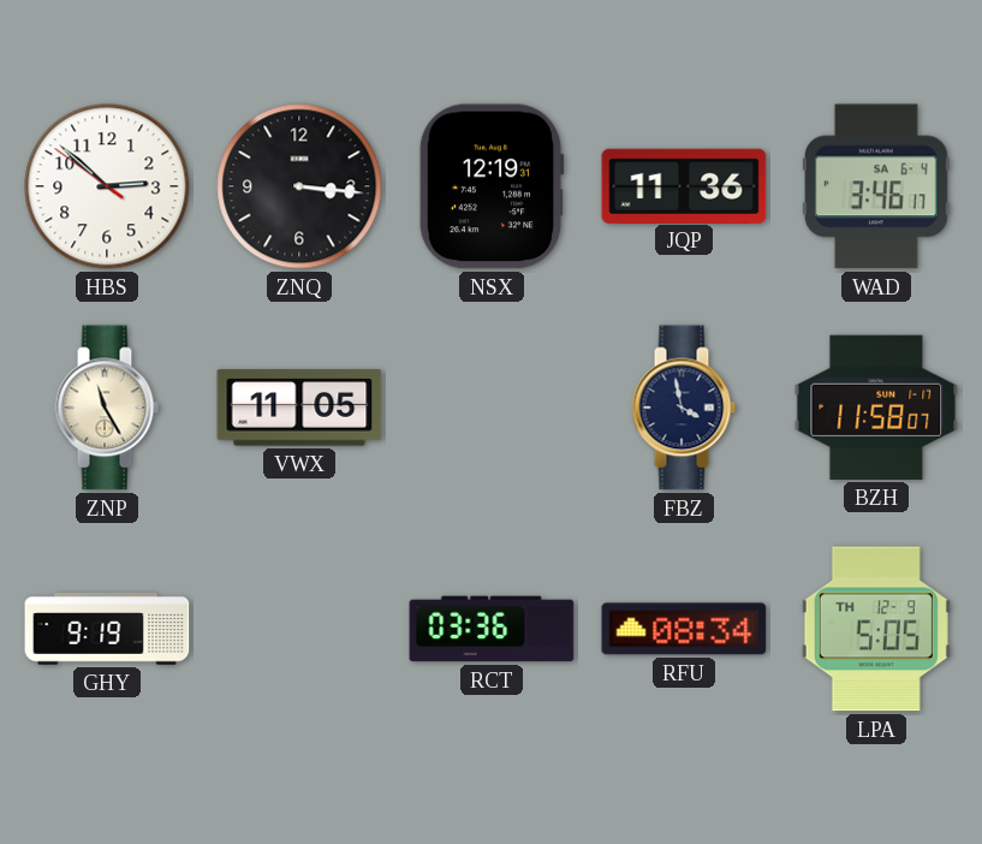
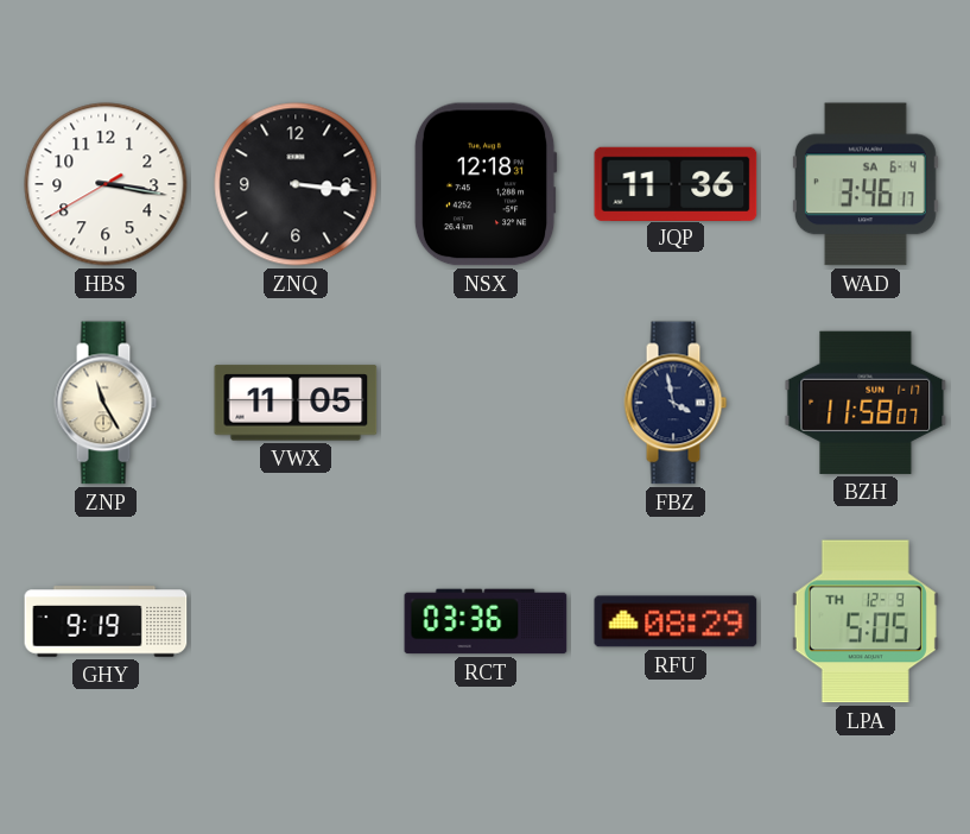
HBS: 2:51 -> 3:16
NSX: 12:19 -> 12:18
RFU: 08:34 -> 08:29
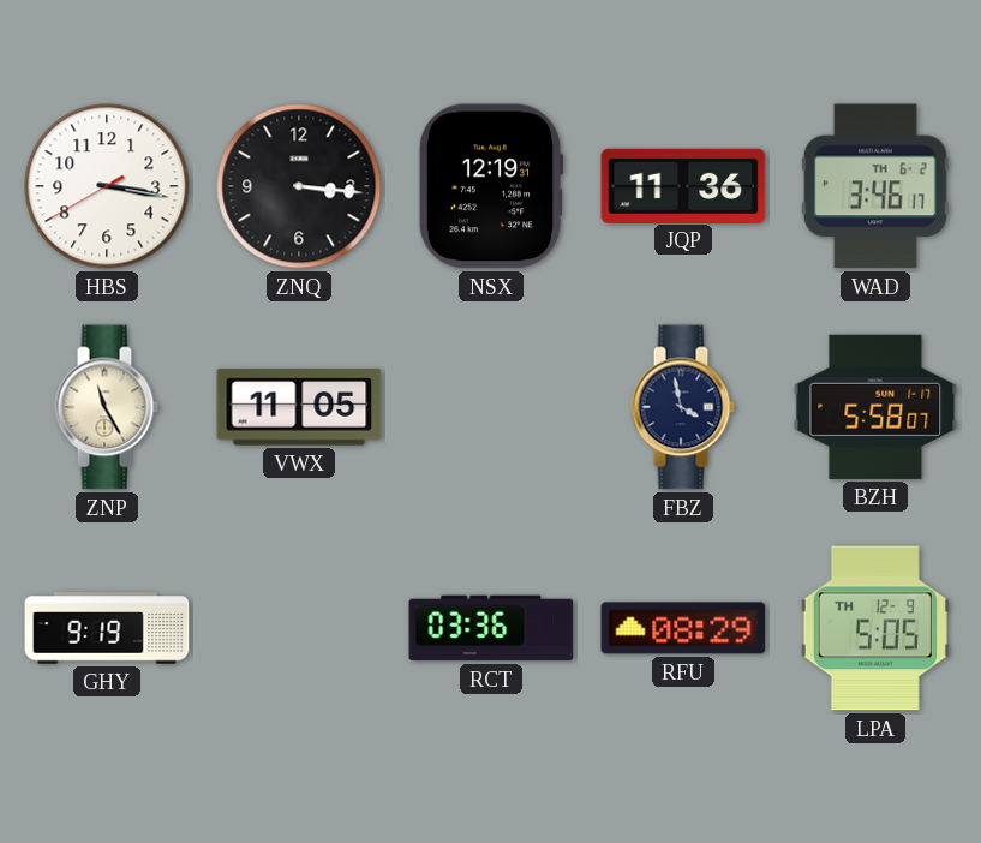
NSX: 12:18 -> 12:19
WAD date: SA 6-4 -> TH 6-2
BZH: 11:58 -> 5:58
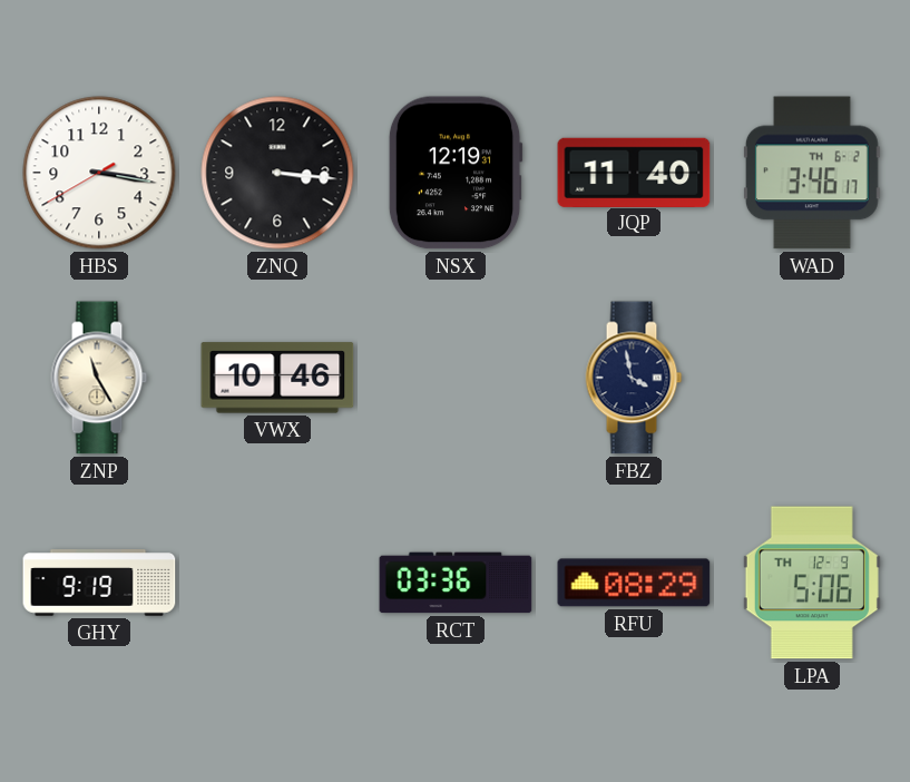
JQP: 11:36 -> 11:40
VWX: 11:05 -> 10:46
BZH: 5:58 -> none
LPA: 5:05 -> 5:06
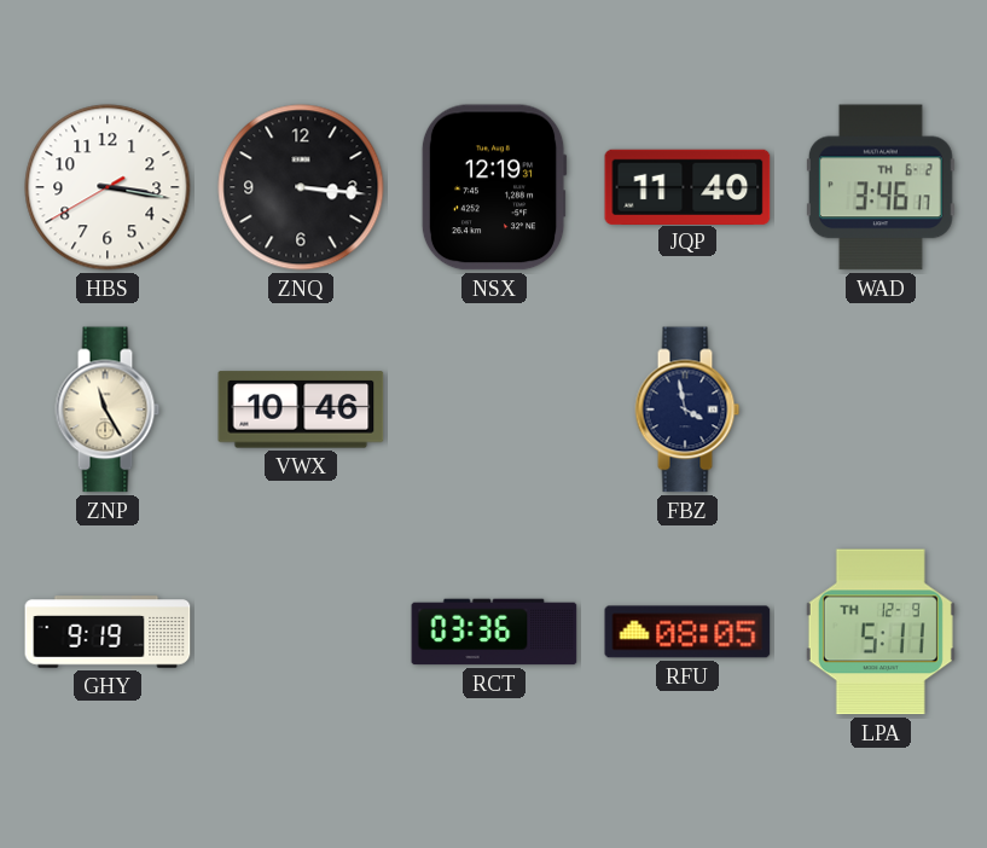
RFU: 08:29 -> 08:05
LPA: 5:06 -> 5:11
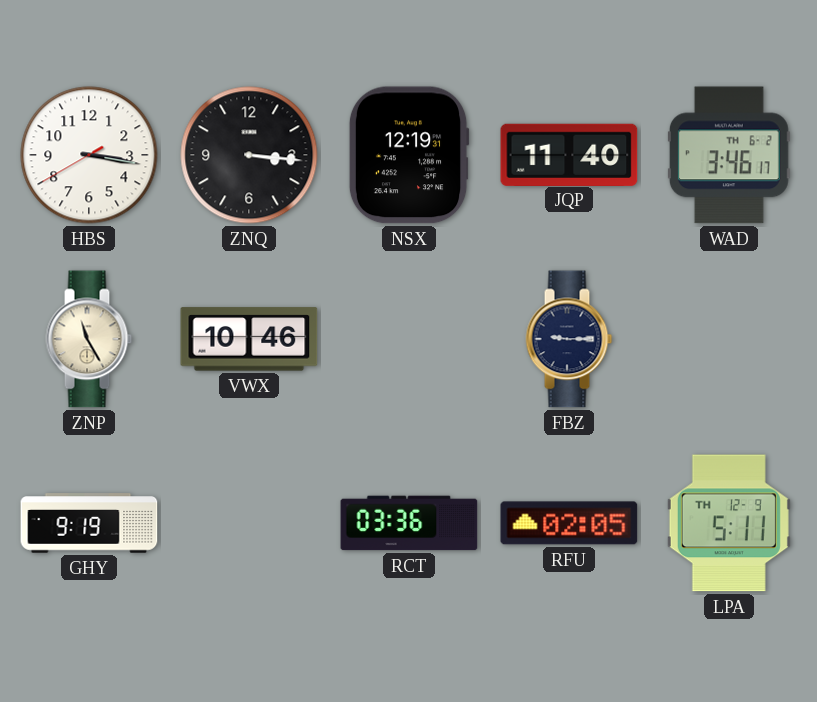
FBZ: 3:58 -> 9:15
RFU: 08:05 -> 02:05
